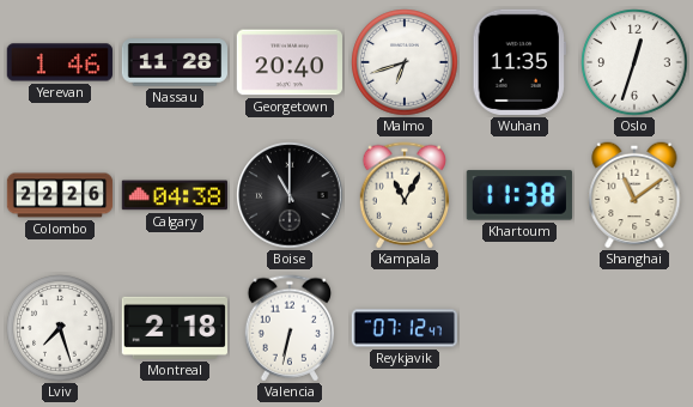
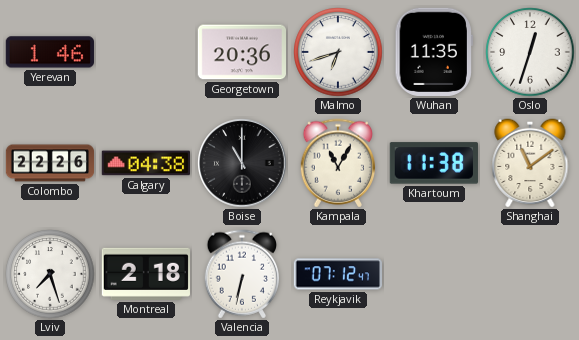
Nassau: 11:28 -> none
Georgetown: 20:40 -> 20:36
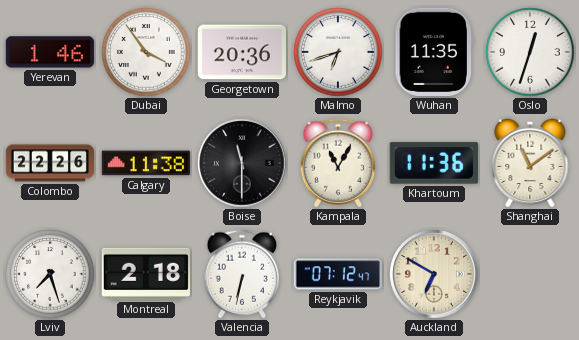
Dubai: none -> 3:54
Calgary: 04:38 -> 11:38
Boise: 11:00 -> 11:30
Khartoum: 11:38 -> 11:36
Auckland: none -> 6:50
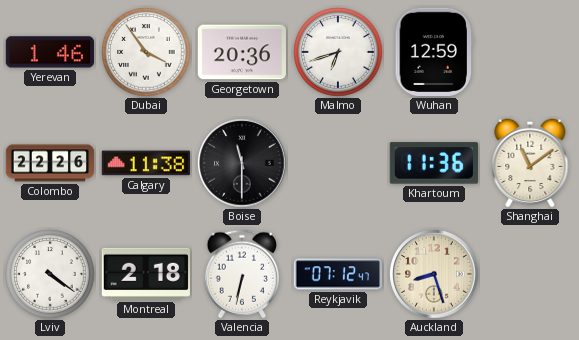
Wuhan: 11:35 -> 12:59
Oslo: 12:33 -> none
Kampala: 11:05 -> none
Lviv: 7:27 -> 4:21
Auckland: 6:50 -> 8:27
